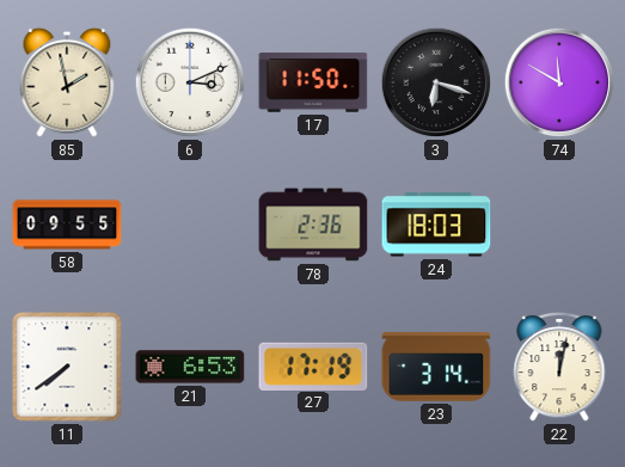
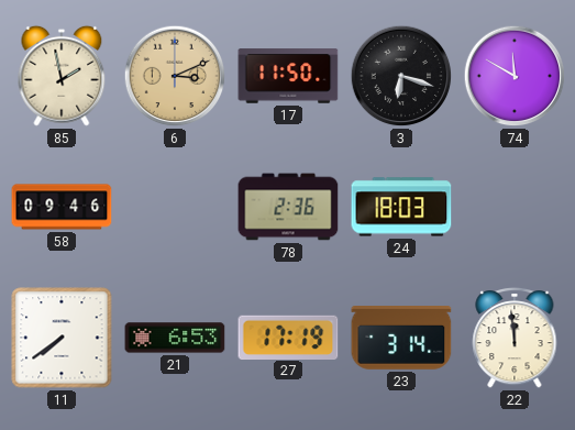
6 dial: white -> champagne
58: 09:55 -> 09:46
22: 12:02 -> 11:59
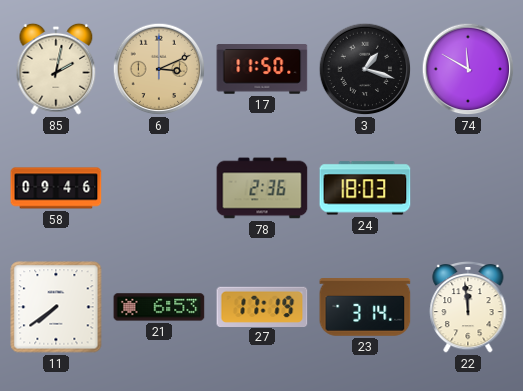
85: 1:58 -> 2:02
3: 6:18 -> 1:18
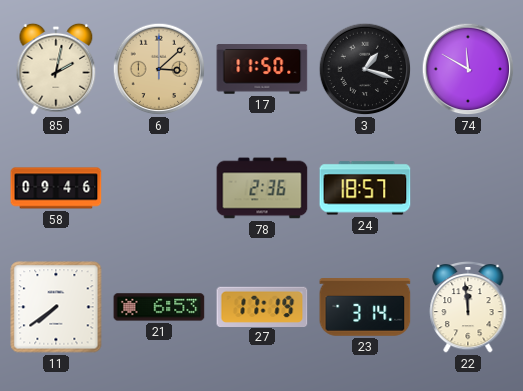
6: 3:11 -> 3:08
24: 18:03 -> 18:57
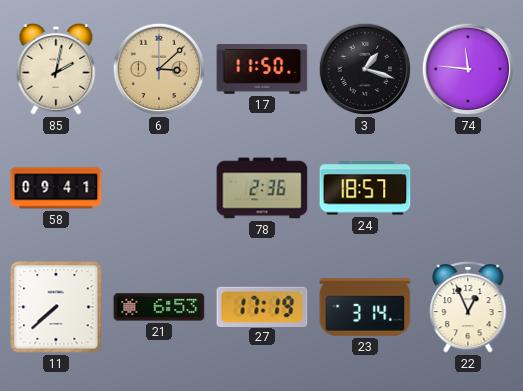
74: 11:50 -> 11:46
58: 09:46 -> 09:41
11: 7:39 -> 7:38
22: 11:59 -> 12:56
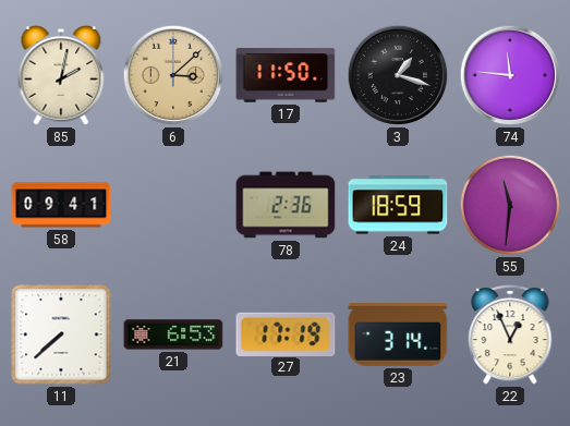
24: 18:57 -> 18:59
55: none -> 11:31
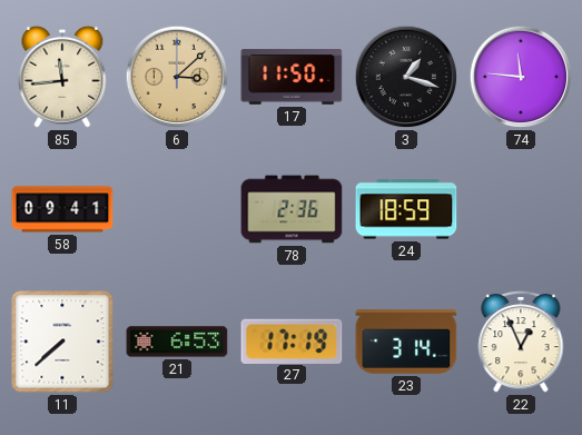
85: 2:02 -> 11:44
55: 11:31 -> none
